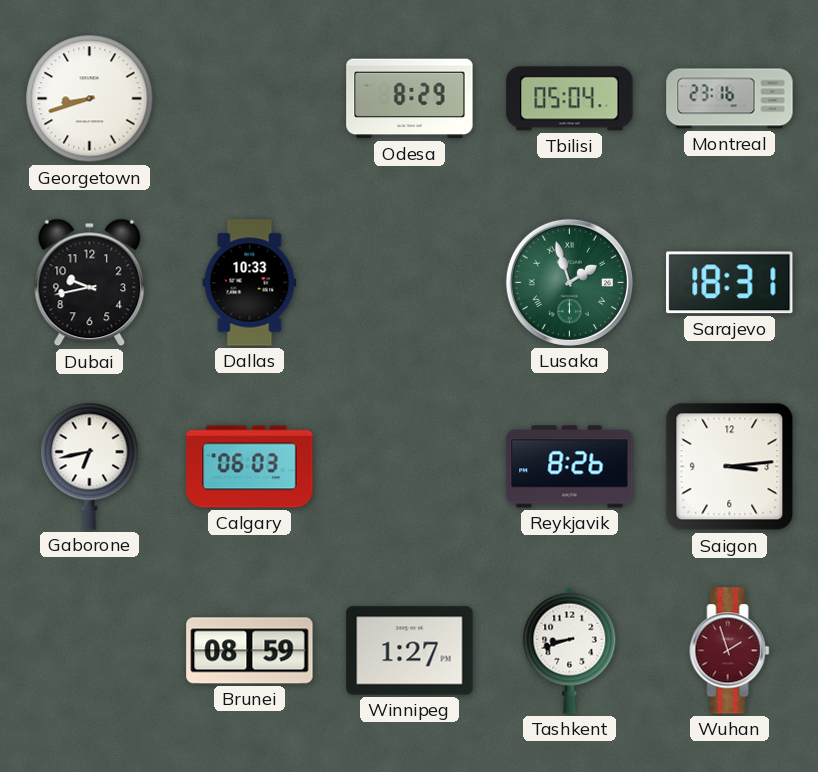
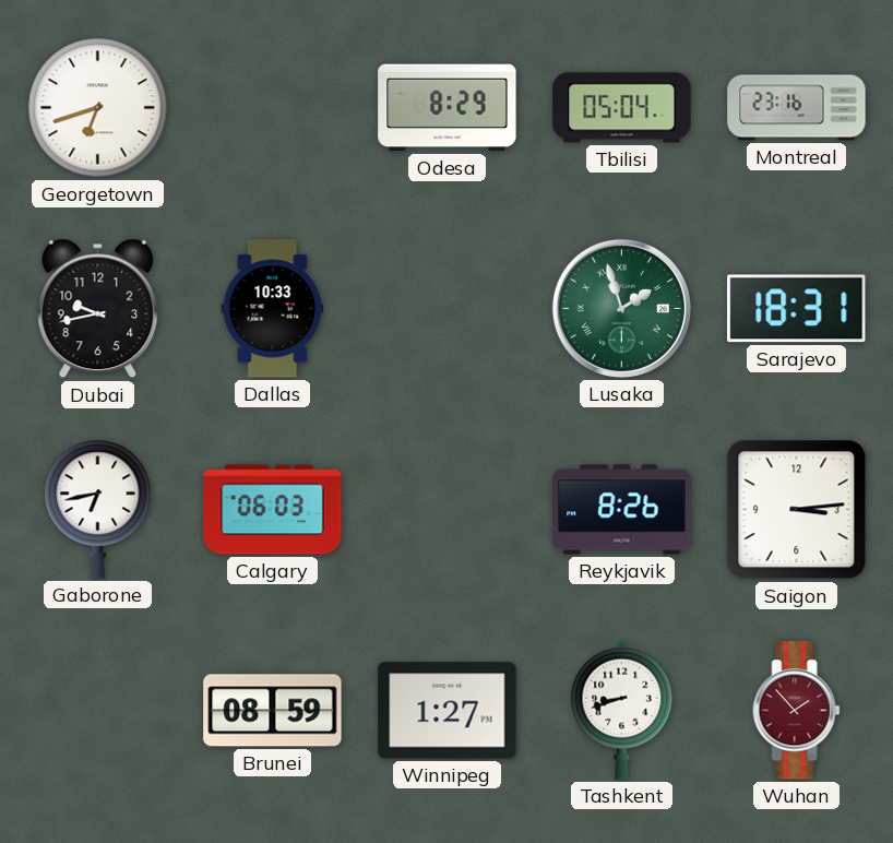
Georgetown: 8:42 -> 6:42
Wuhan: 1:57 -> 1:53
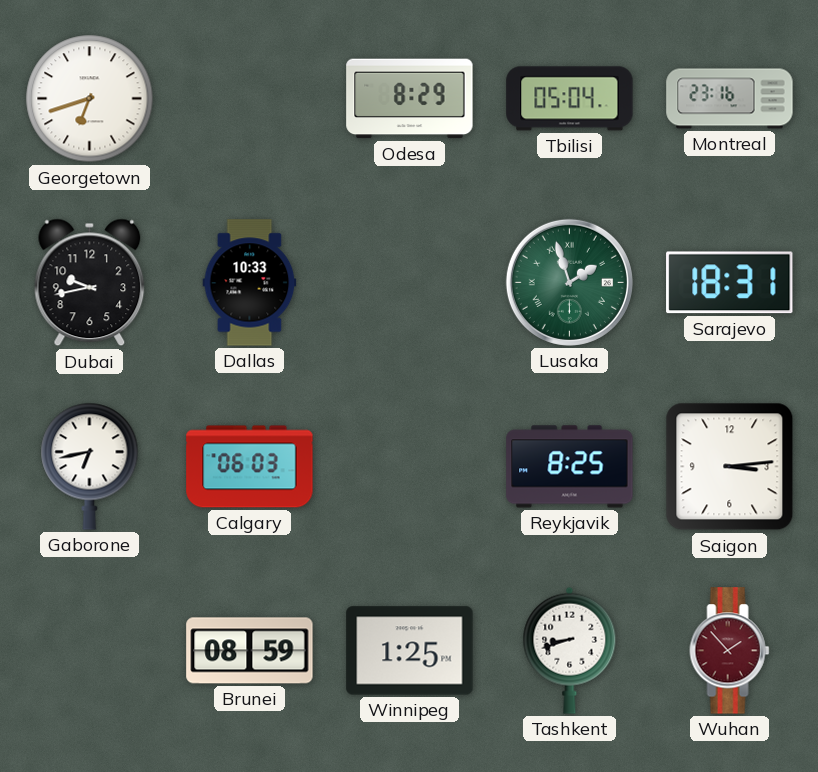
Reykjavik: 8:26 -> 8:25
Winnipeg: 1:27 -> 1:25
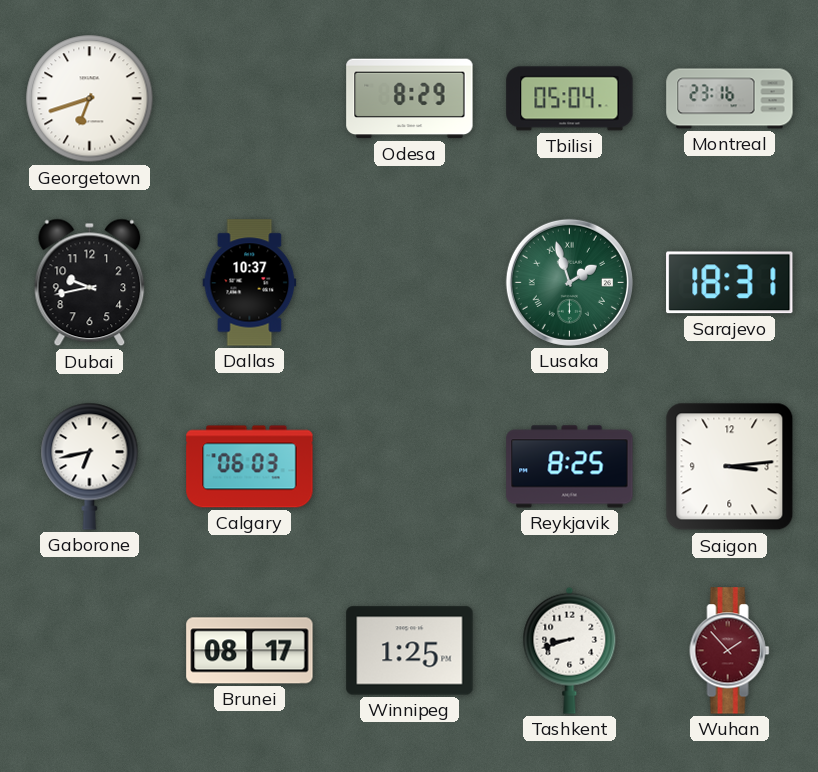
Dallas: 10:33 -> 10:37
Brunei: 08:59 -> 08:17
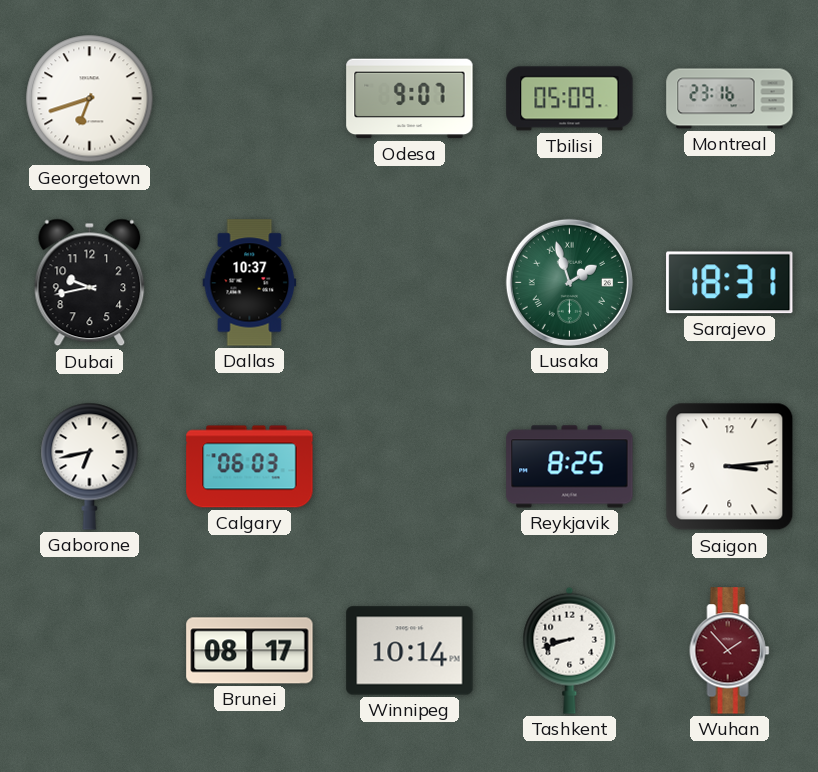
Odesa: 8:29 -> 9:07
Tbilisi: 05:04 -> 05:09
Winnipeg: 1:25 -> 10:14
